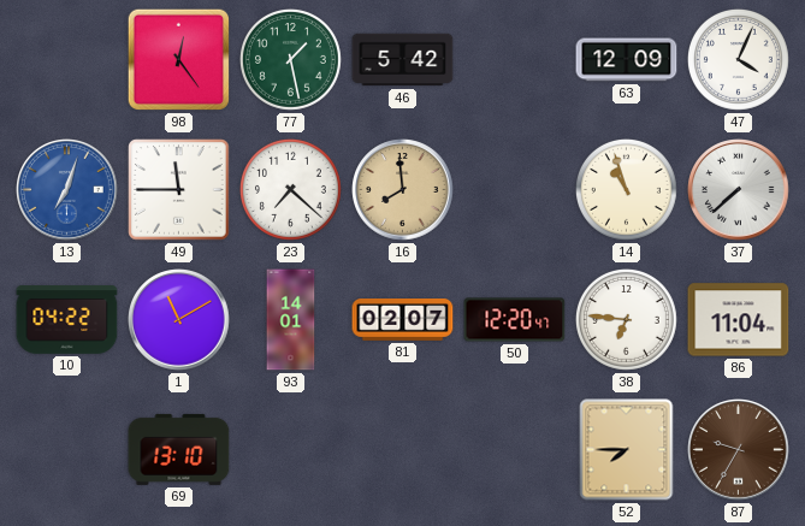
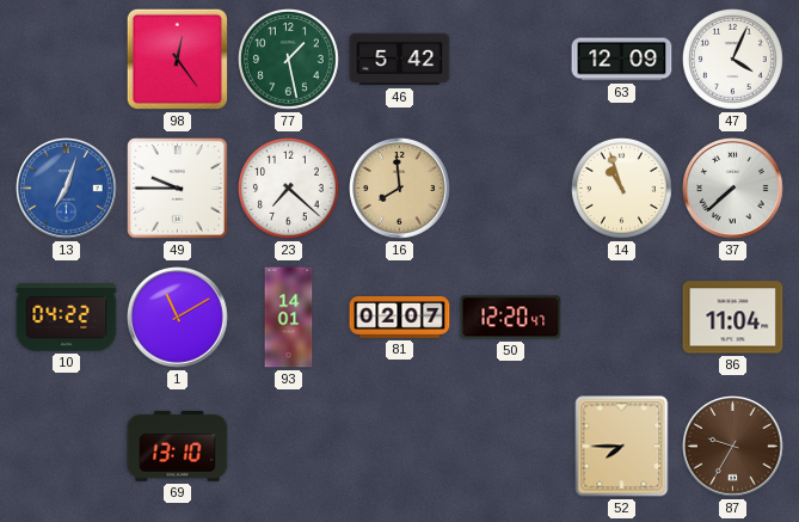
49: 11:45 -> 9:45
38: 6:46 -> none
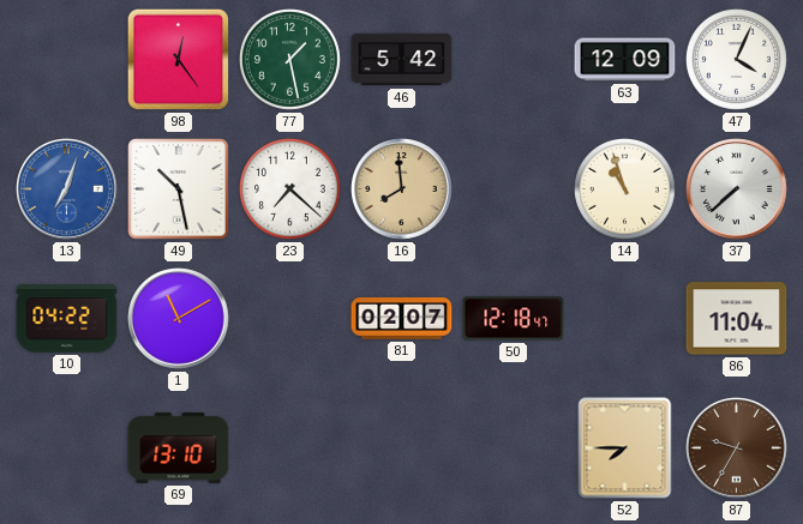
49: 9:45 -> 10:28
93: 14:01 -> none
50: 12:20 -> 12:18
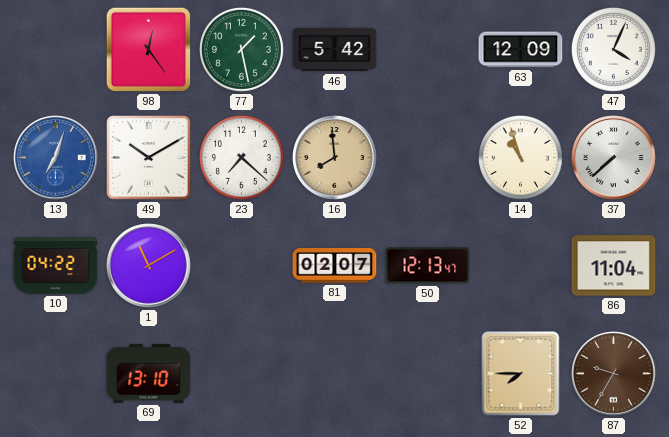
49: 10:28 -> 10:10
50: 12:18 -> 12:13
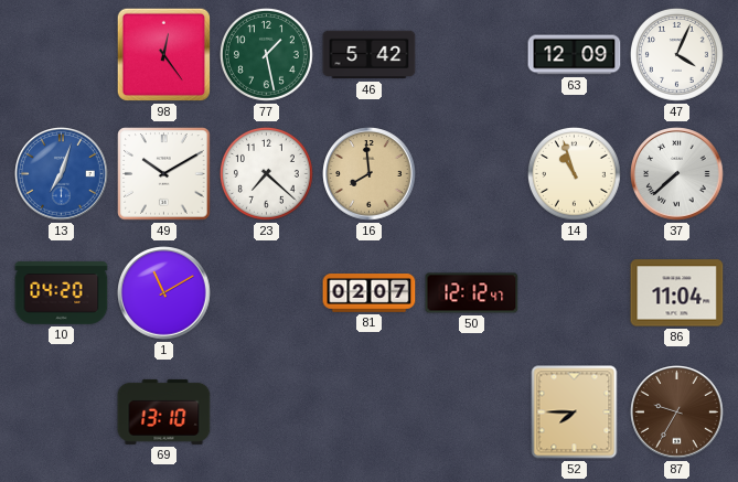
10: 04:22 -> 04:20
50: 12:13 -> 12:12
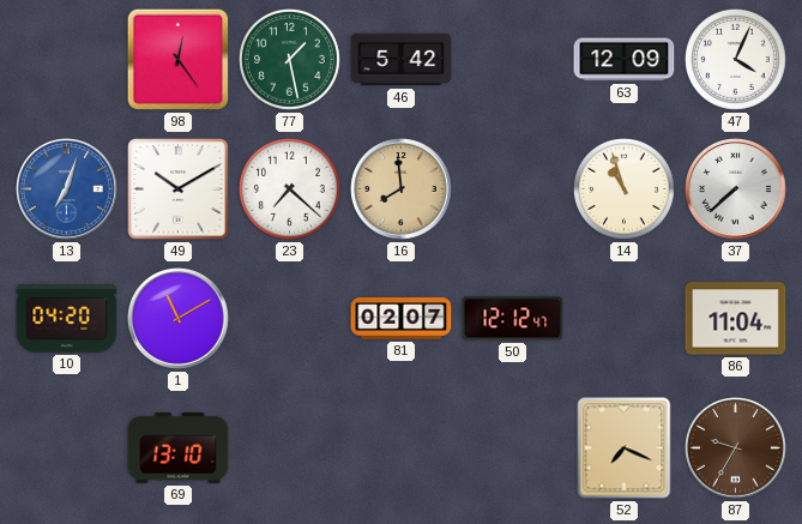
52: 7:45 -> 7:19
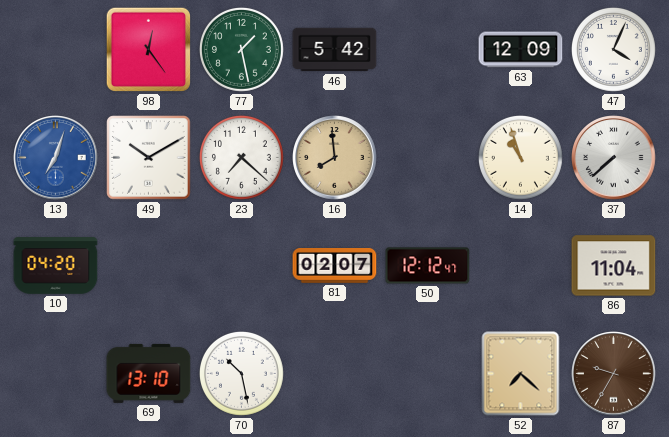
1: 11:10 -> none
70: none -> 10:28
52: 7:19 -> 7:22
